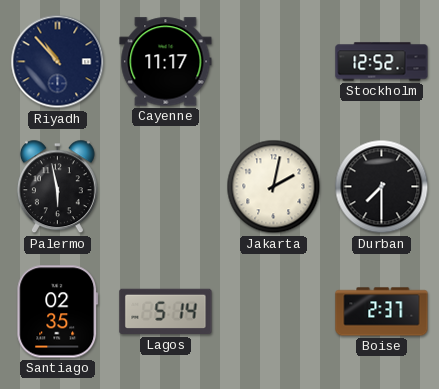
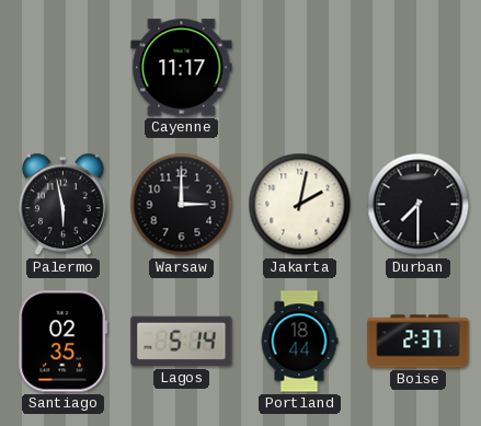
Riyadh: 10:53 -> none
Stockholm: 12:52 -> none
Warsaw: none -> 3:00
Portland: none -> 18:44
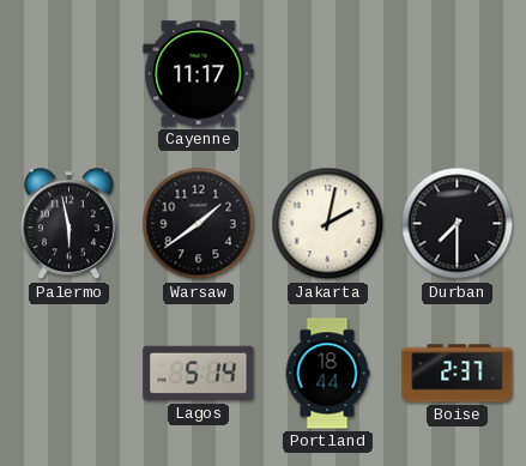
Warsaw: 3:00 -> 1:39
Santiago: 02:35 -> none
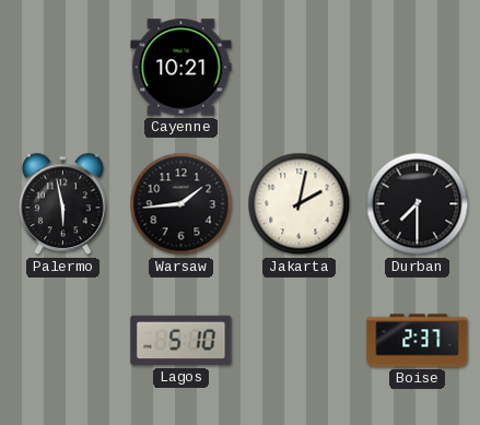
Cayenne: 11:17 -> 10:21
Warsaw: 1:39 -> 1:44
Lagos: 5:14 -> 5:10
Portland: 18:44 -> none
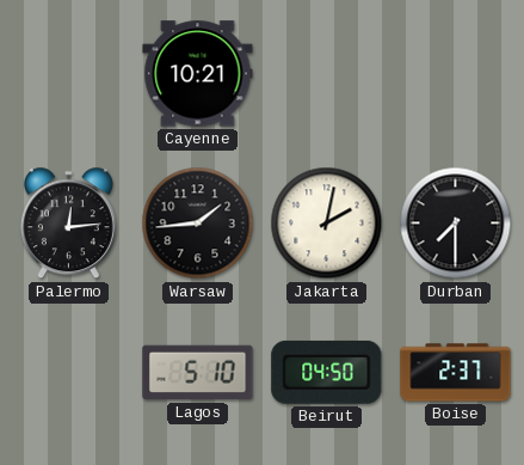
Palermo: 5:58 -> 12:14
Beirut: none -> 04:50
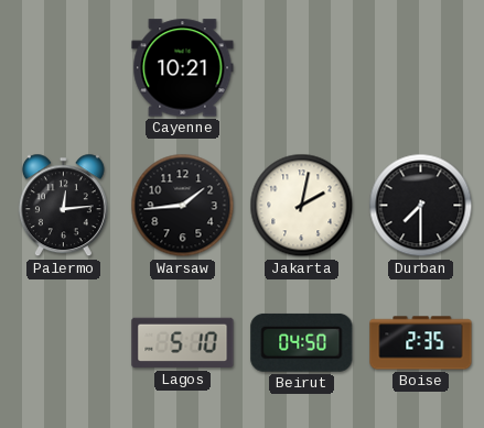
Boise: 2:37 -> 2:35
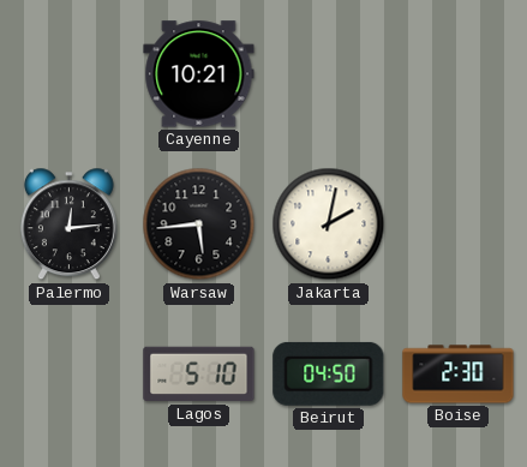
Warsaw: 1:44 -> 5:44
Durban: 7:30 -> none
Boise: 2:35 -> 2:30
